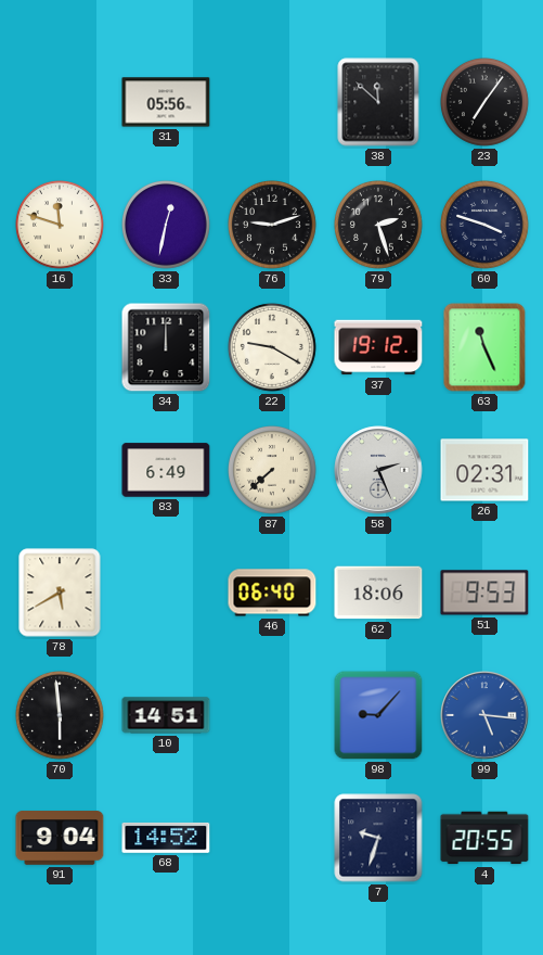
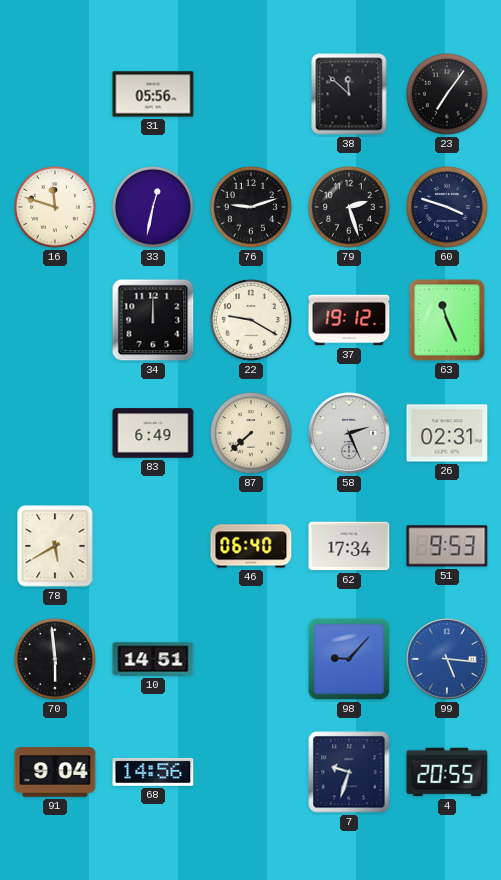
62: 18:06 -> 17:34
68: 14:52 -> 14:56
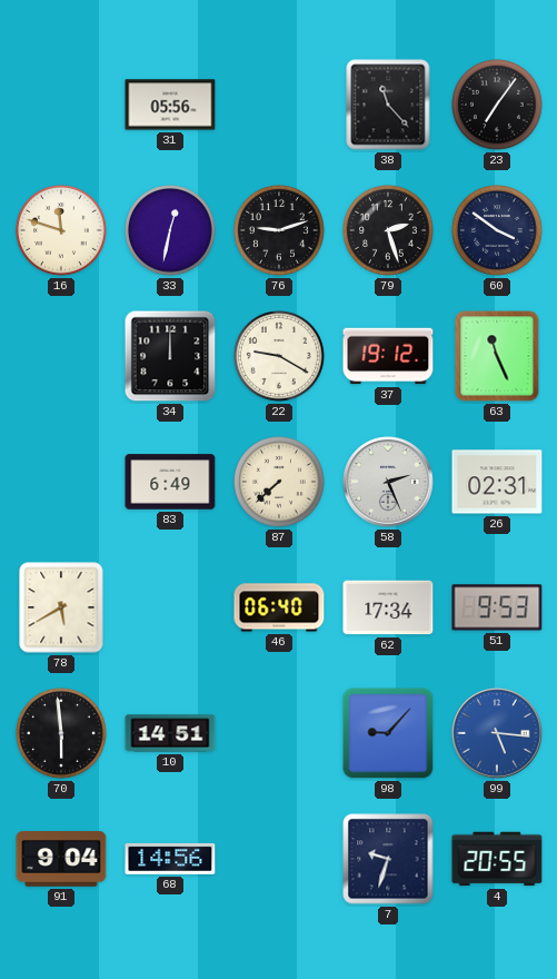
38: 11:52 -> 11:23
60: 3:48 -> 3:51
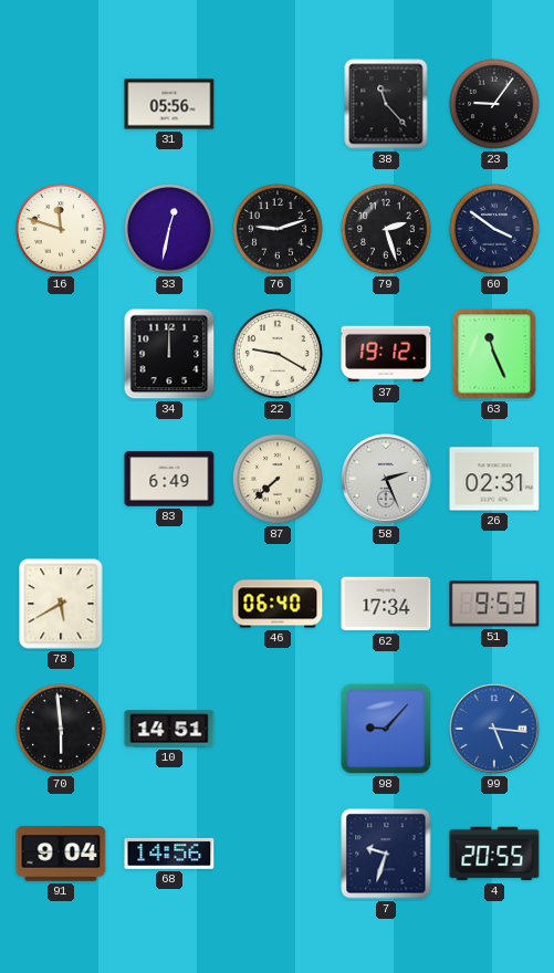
23: 7:06 -> 9:06
